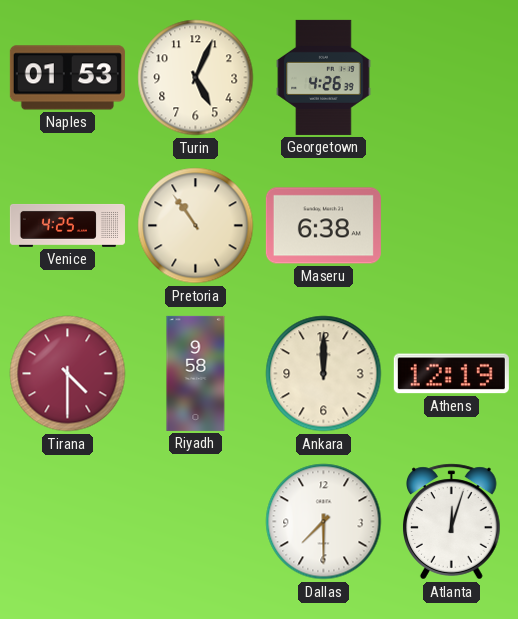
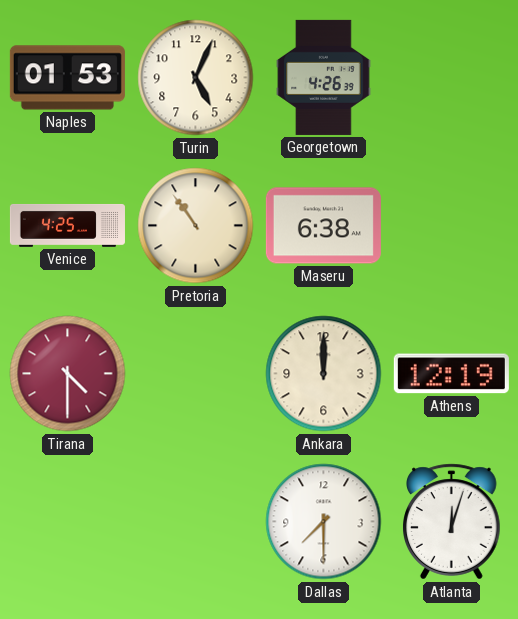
Riyadh: 9:58 -> none
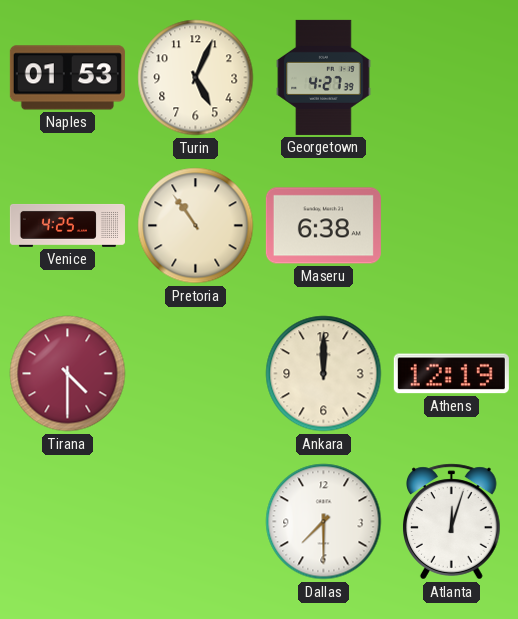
Georgetown: 4:26 -> 4:27
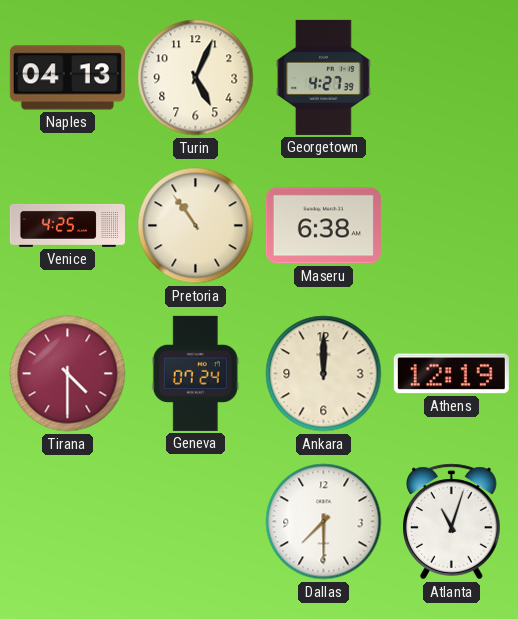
Naples: 01:53 -> 04:13
Geneva: none -> 07:24
Atlanta: 12:03 -> 11:03
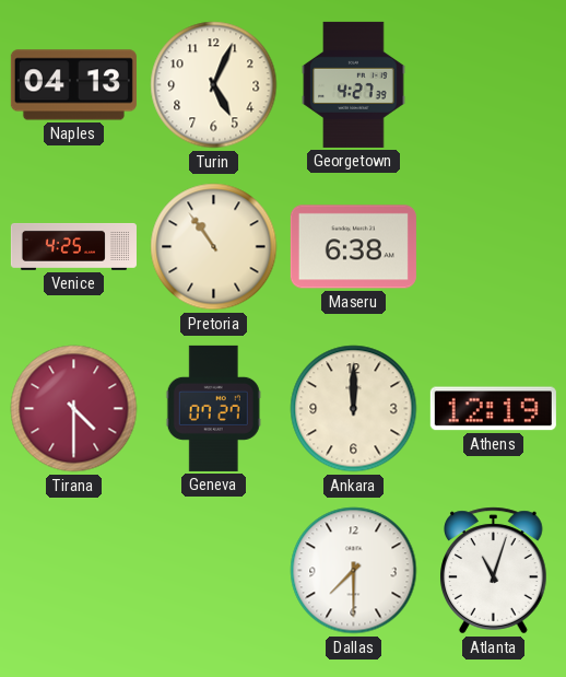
Geneva: 07:24 -> 07:27
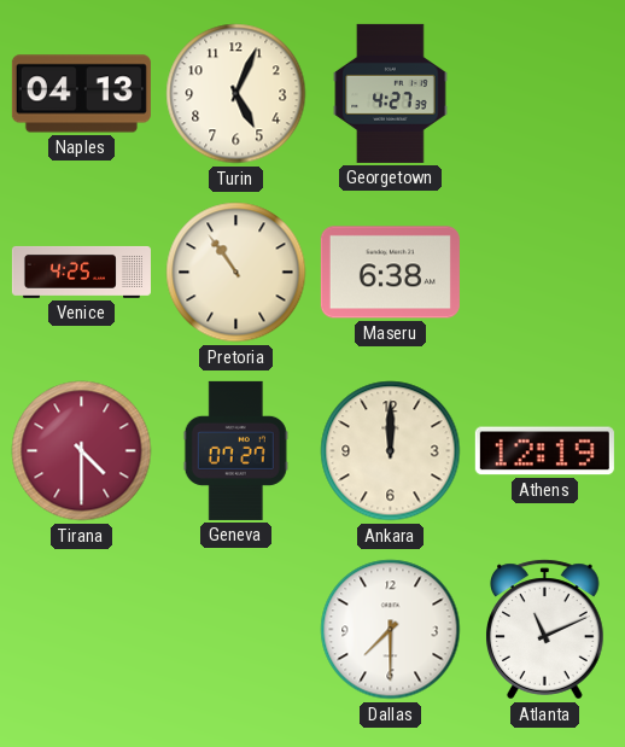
Atlanta: 11:03 -> 11:11
